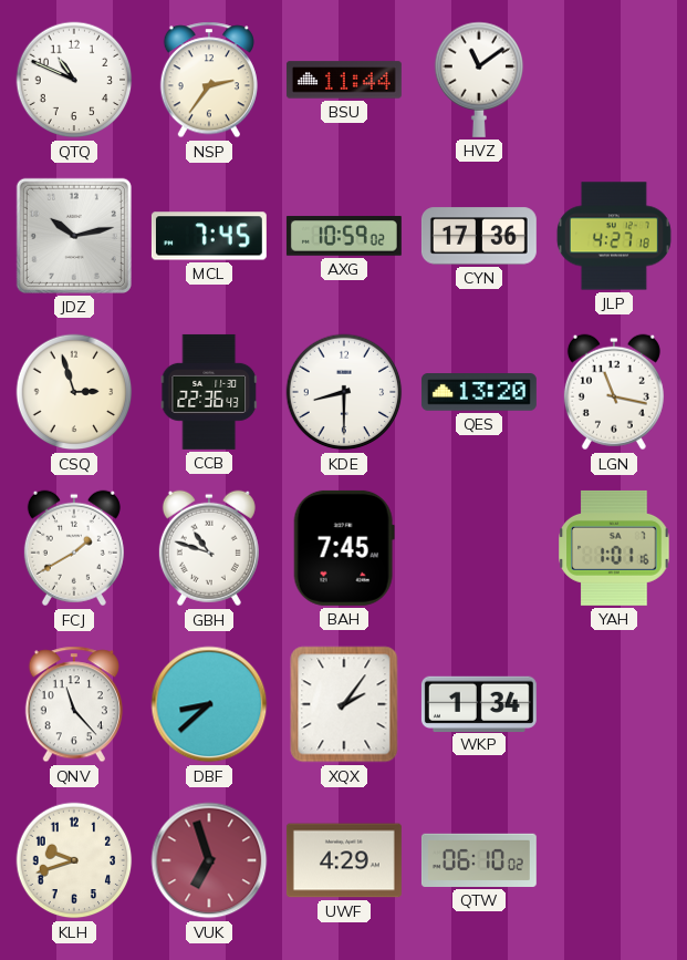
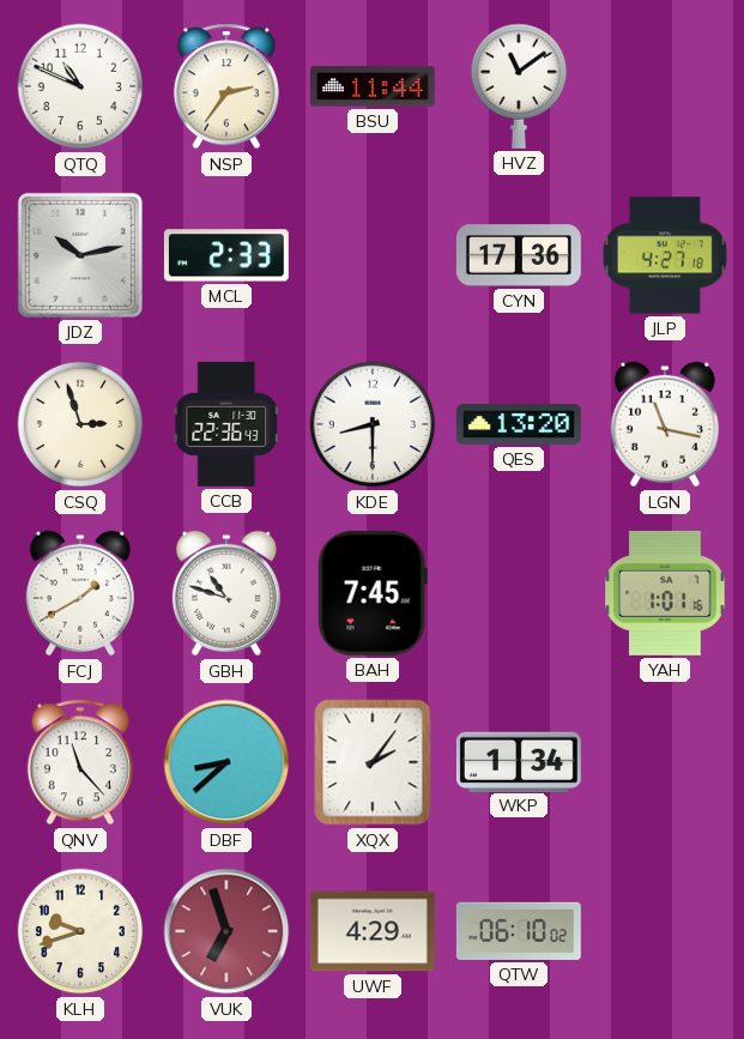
MCL: 7:45 -> 2:33
AXG: 10:59 -> none
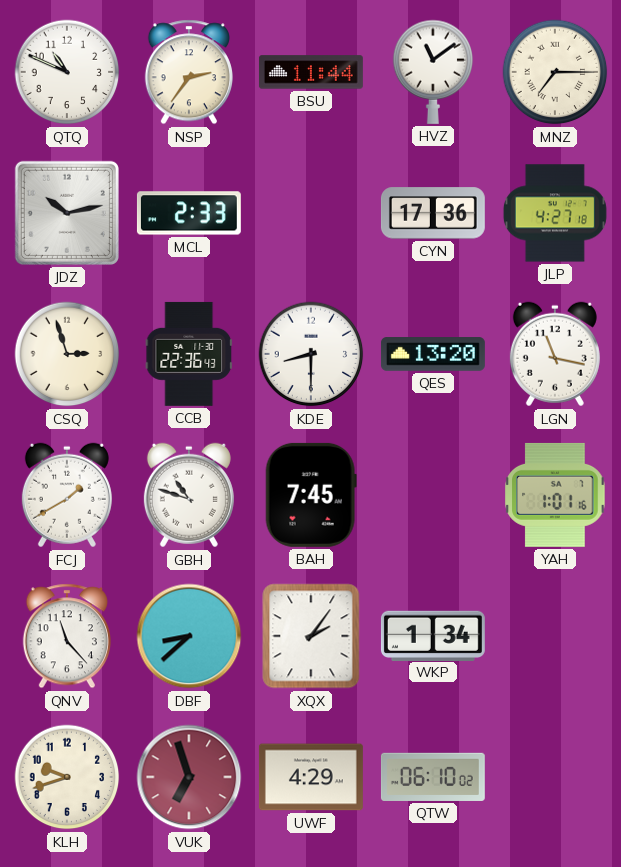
MNZ: none -> 7:15
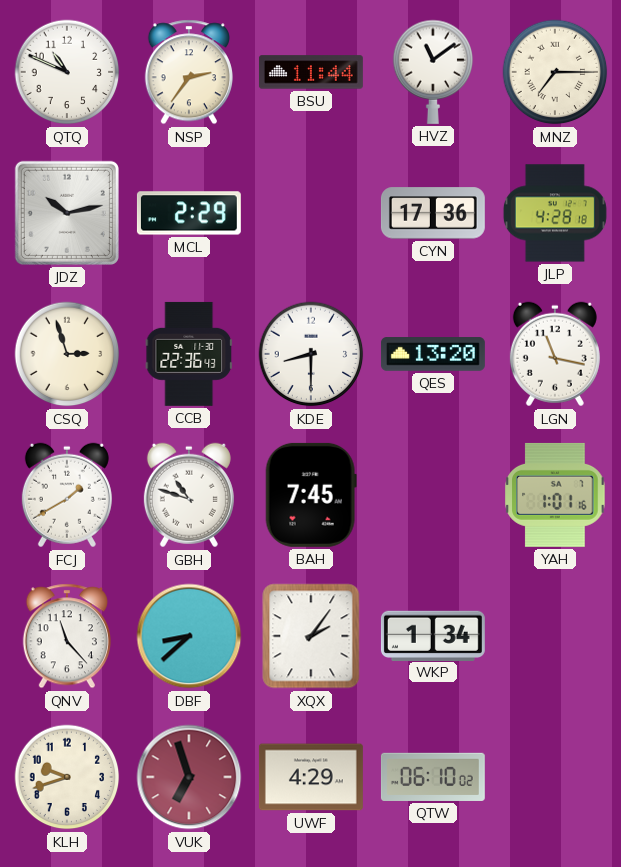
MCL: 2:33 -> 2:29
JLP: 4:27 -> 4:28
